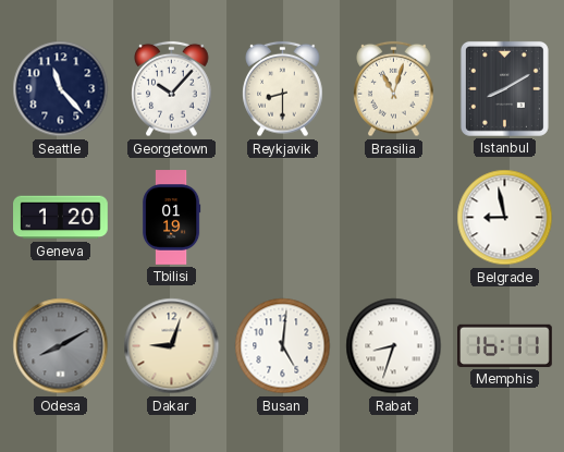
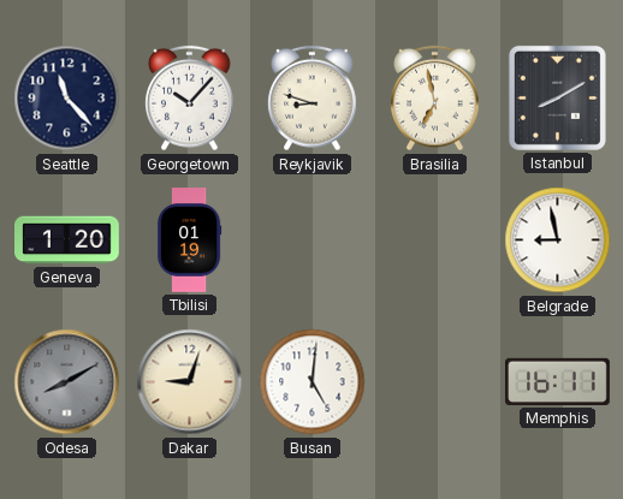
Reykjavik: 8:30 -> 8:48
Brasilia: 11:03 -> 6:58
Rabat: 8:33 -> none
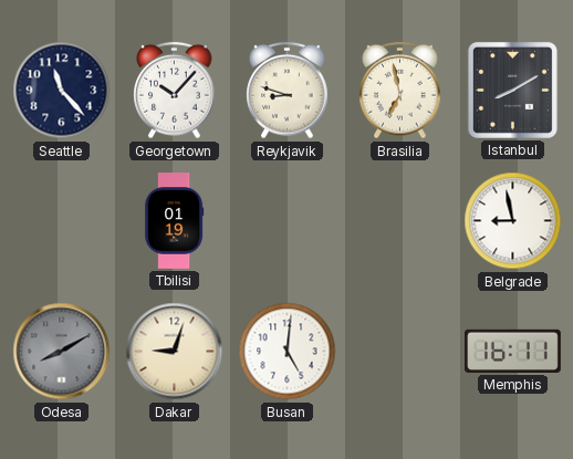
Geneva: 1:20 -> none
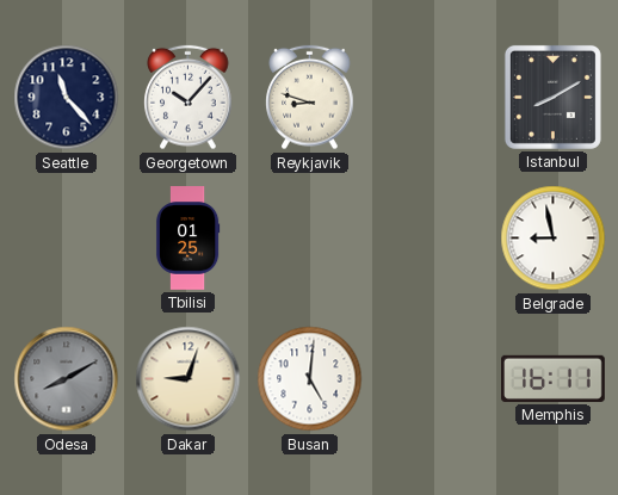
Brasilia: 6:58 -> none
Tbilisi: 01:19 -> 01:25
